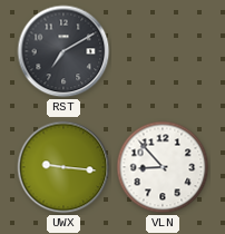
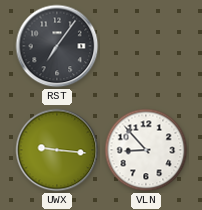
RST: 7:10 -> 7:06
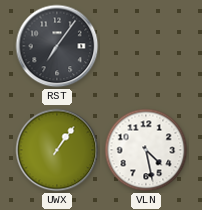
UWX: 9:16 -> 1:06
VLN: 8:53 -> 4:28
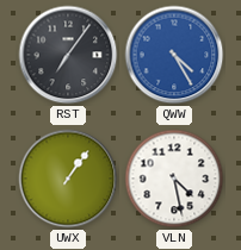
QWW: none -> 4:25
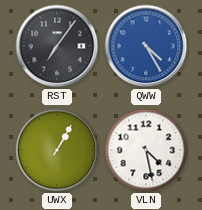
UWX: 1:06 -> 1:05
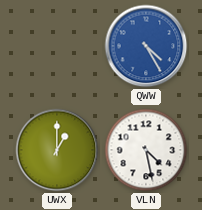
RST: 7:06 -> none
UWX: 1:05 -> 1:00
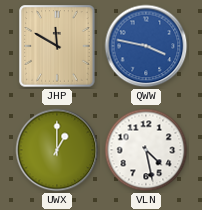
JHP: none -> 11:50
QWW: 4:25 -> 3:47
